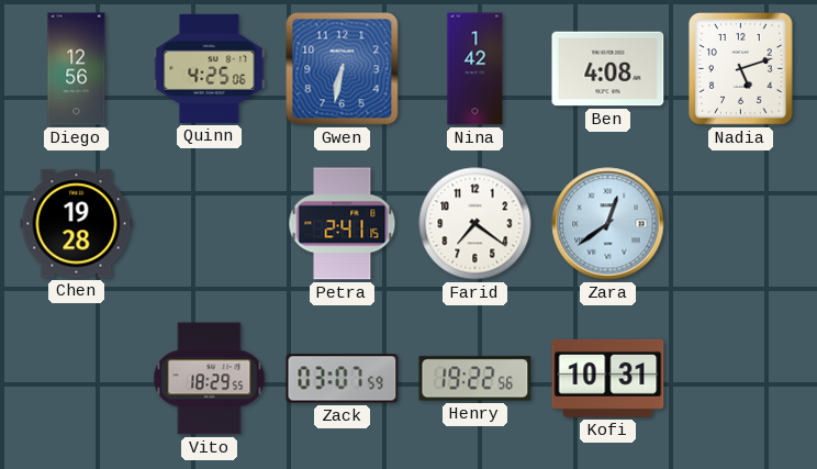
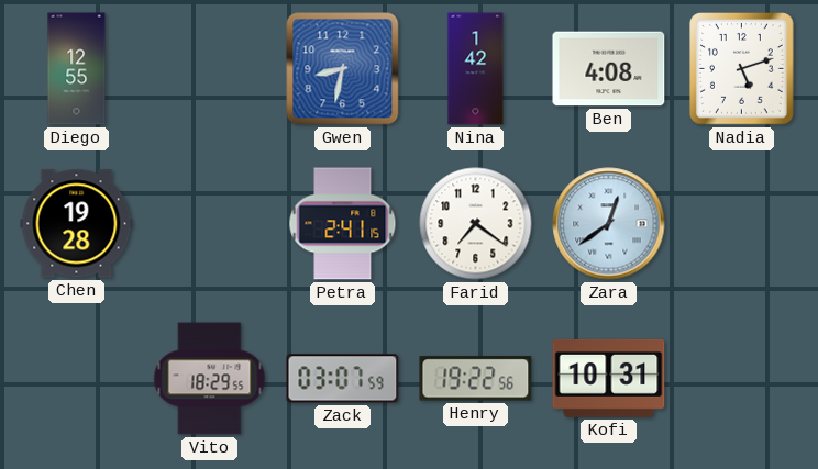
Diego: 12:56 -> 12:55
Quinn: 4:25 -> none
Gwen: 6:32 -> 8:32
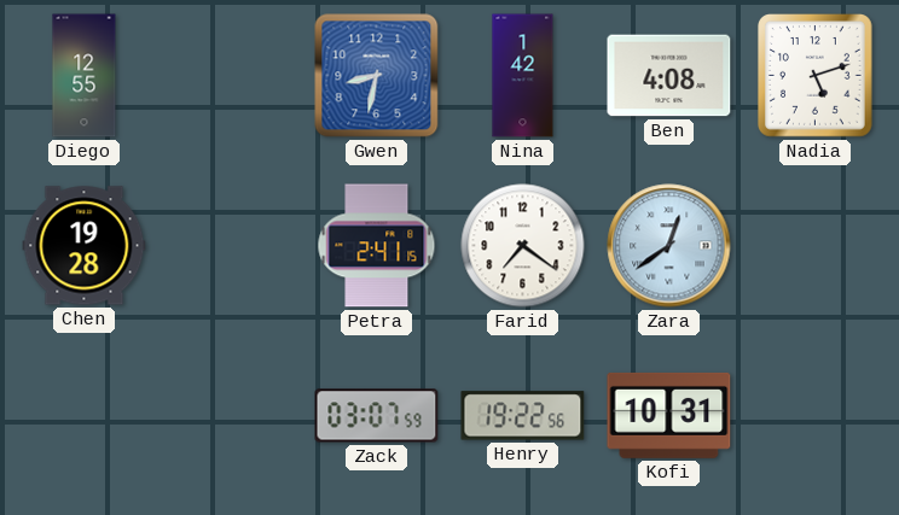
Vito: 18:29 -> none
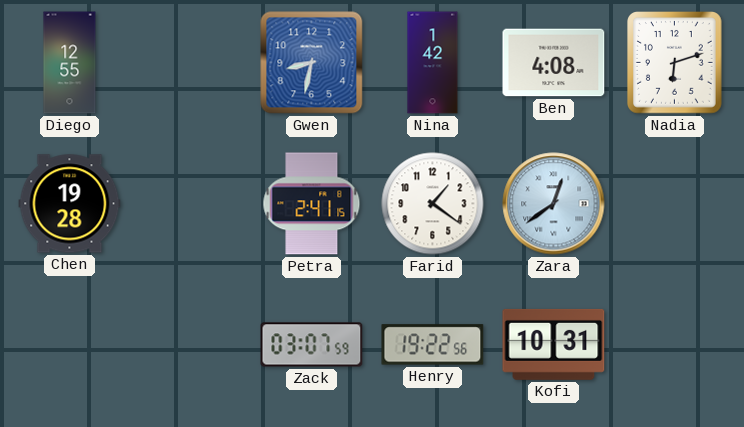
Nadia: 5:12 -> 6:12
Farid: 7:21 -> 1:21
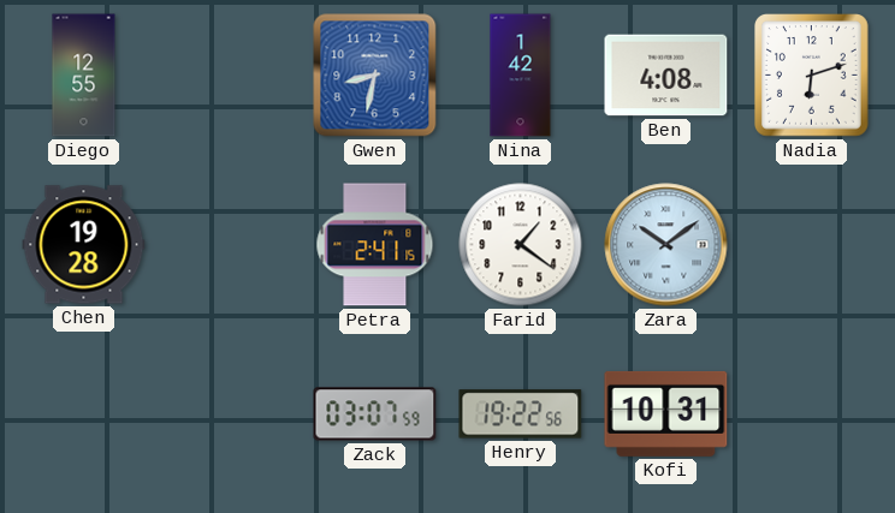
Zara: 12:39 -> 10:09
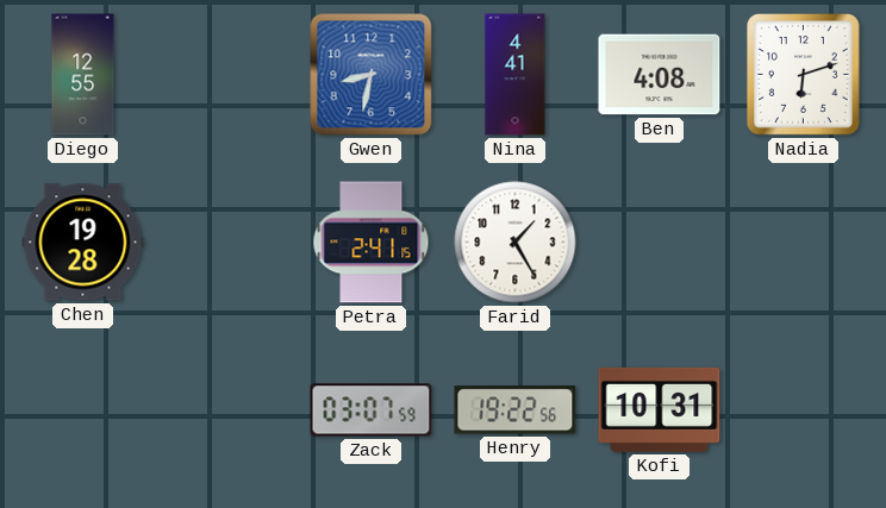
Nina: 1:42 -> 4:41
Farid: 1:21 -> 1:25
Zara: 10:09 -> none
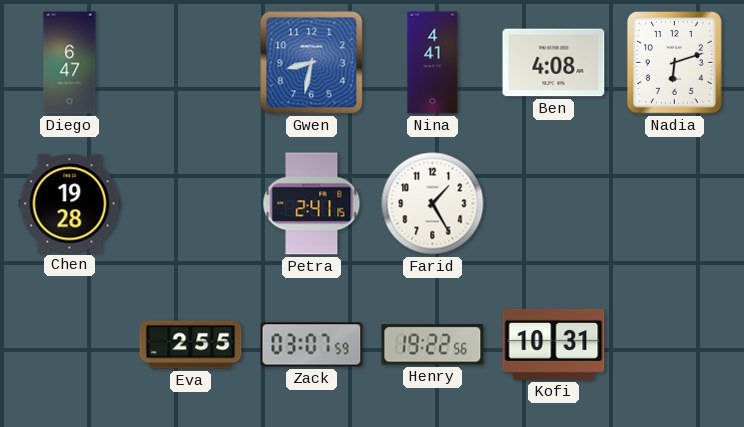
Diego: 12:55 -> 6:47
Eva: none -> 2:55
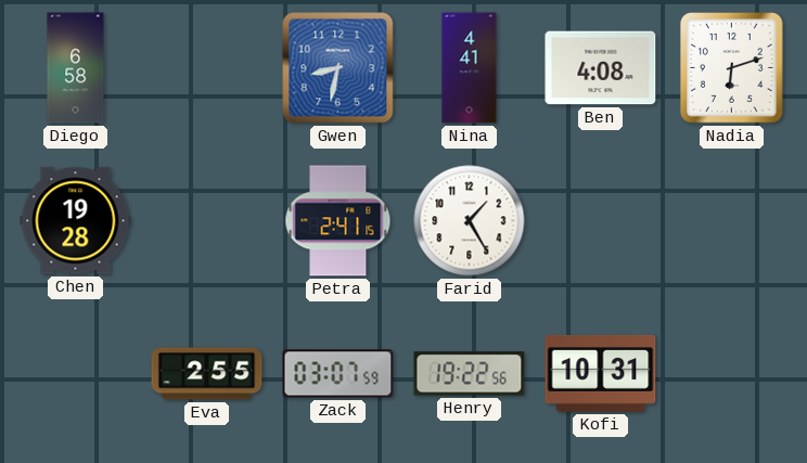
Diego: 6:47 -> 6:58
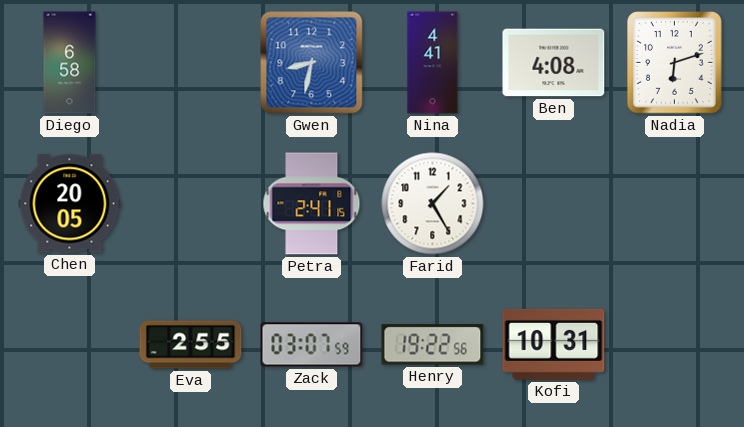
Chen: 19:28 -> 20:05
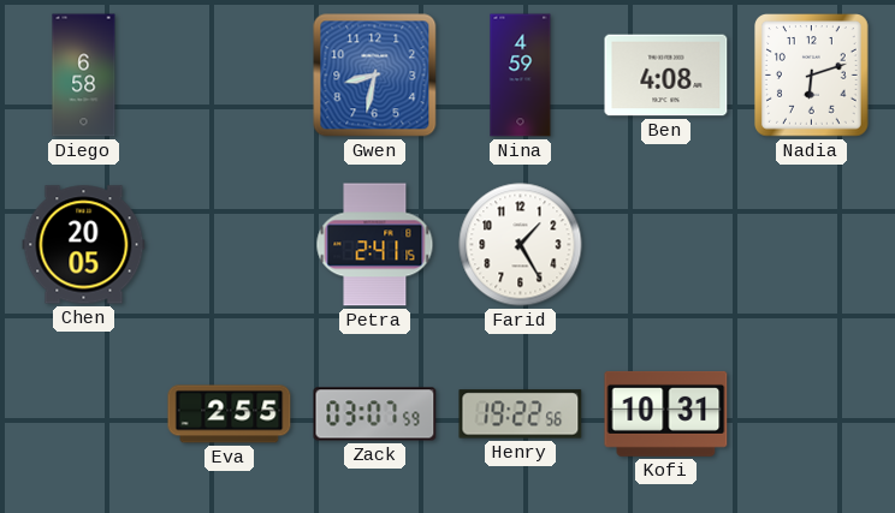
Nina: 4:41 -> 4:59
